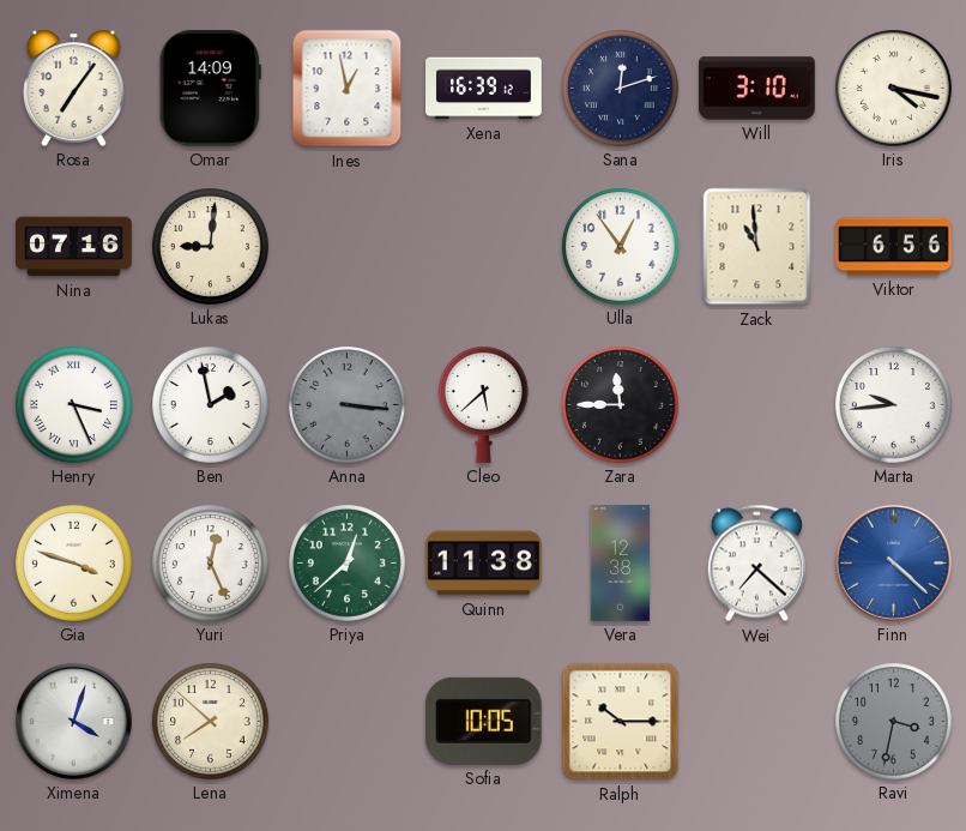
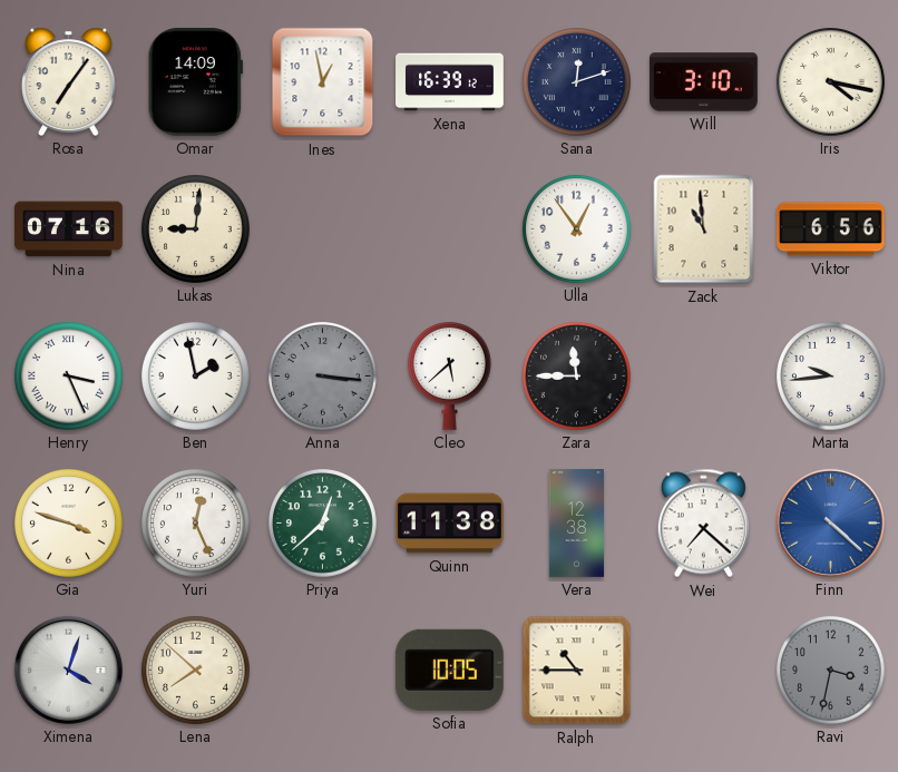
Ralph: 10:15 -> 10:45
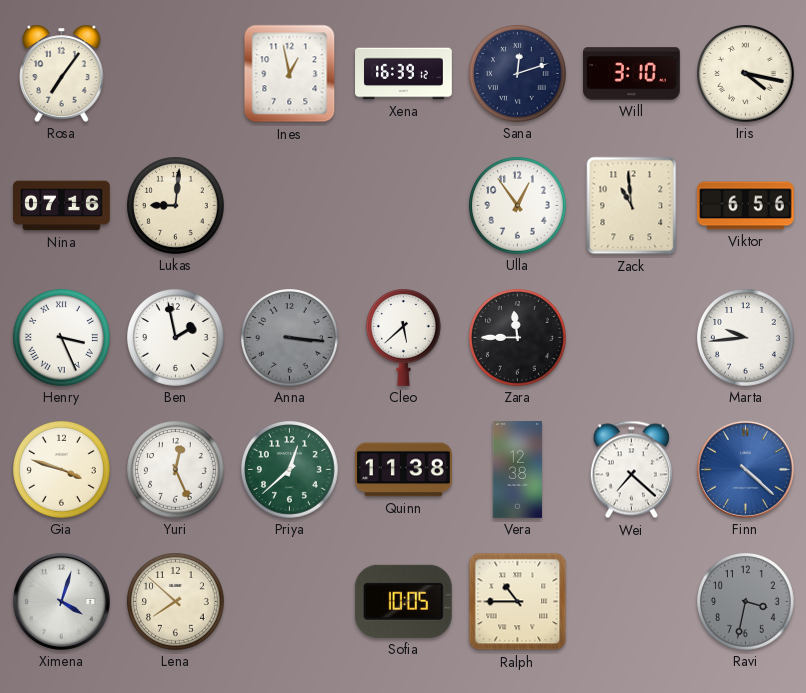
Omar: 14:09 -> none
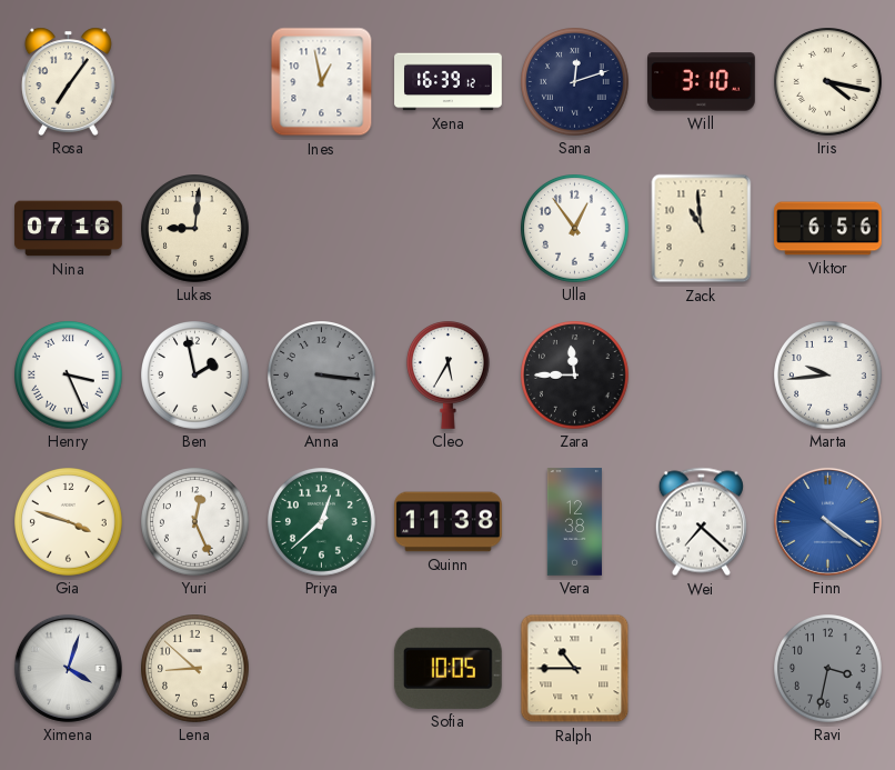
Cleo: 5:38 -> 5:35
Finn: 4:22 -> 4:21
Lena: 7:52 -> 8:52
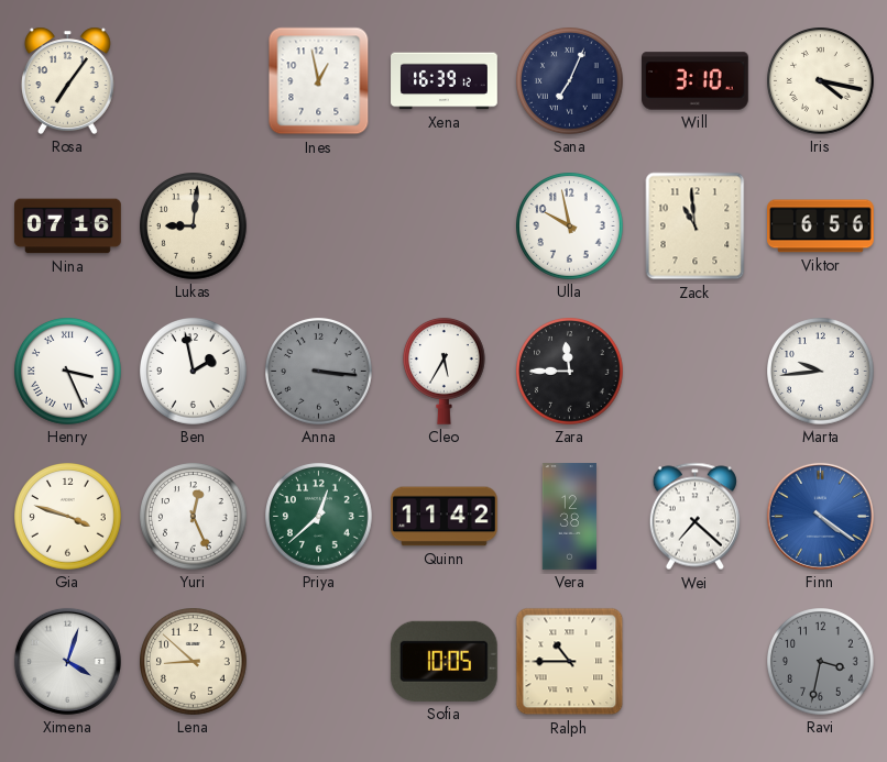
Sana: 12:12 -> 7:04
Ulla: 12:54 -> 9:58
Quinn: 11:38 -> 11:42
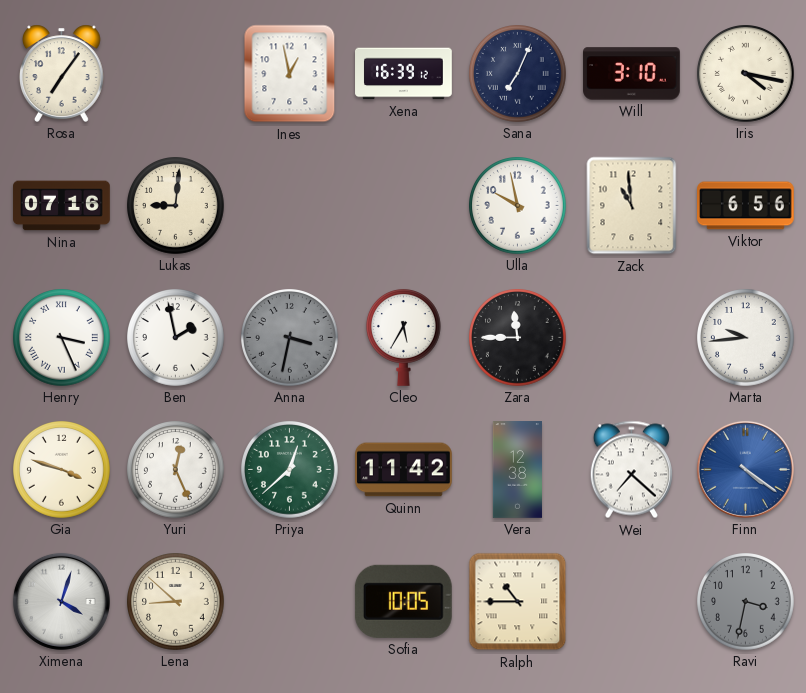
Anna: 3:16 -> 3:32
